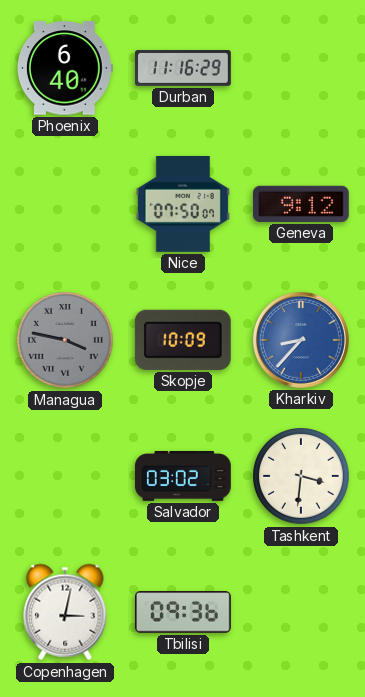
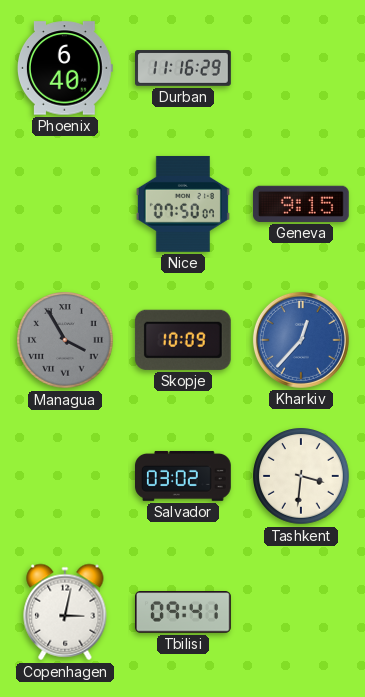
Geneva: 9:12 -> 9:15
Managua: 3:47 -> 3:55
Kharkiv: 8:37 -> 12:37
Tbilisi: 09:36 -> 09:41
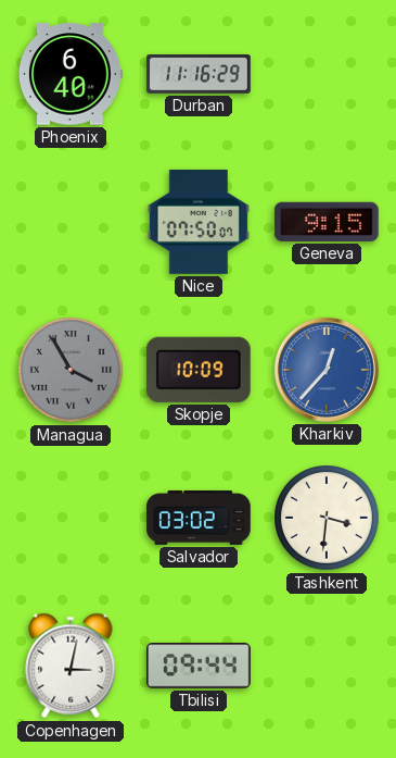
Tbilisi: 09:41 -> 09:44
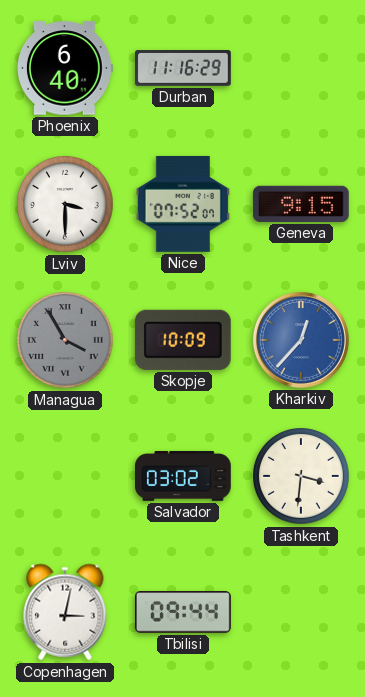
Lviv: none -> 3:30
Nice: 07:50 -> 07:52
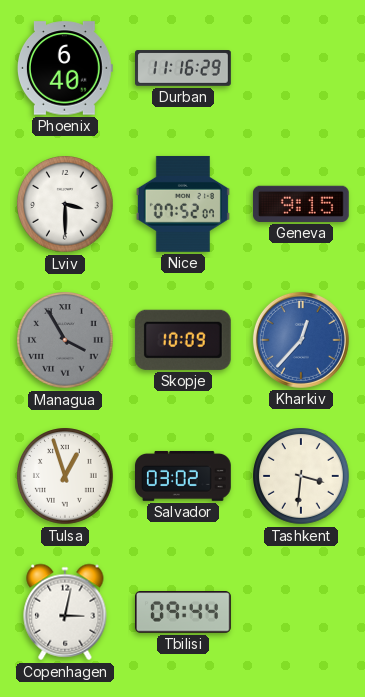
Tulsa: none -> 12:57
